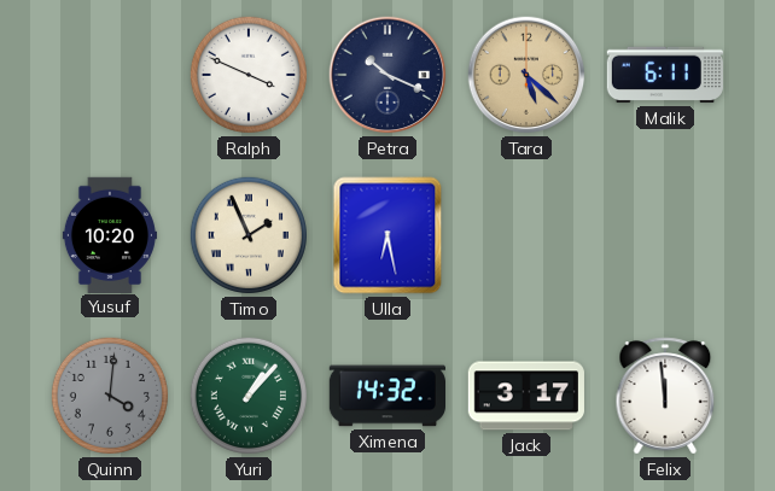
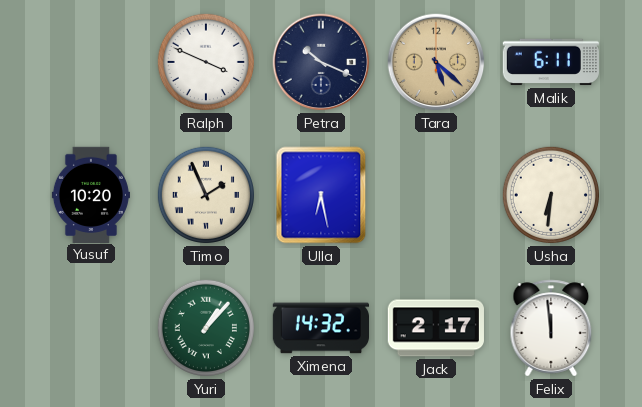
Usha: none -> 6:31
Quinn: 4:01 -> none
Jack: 3:17 -> 2:17
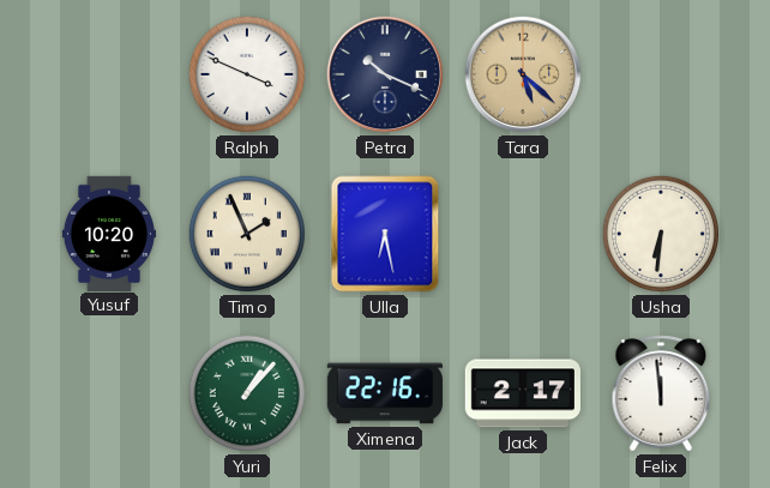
Malik: 6:11 -> none
Ximena: 14:32 -> 22:16
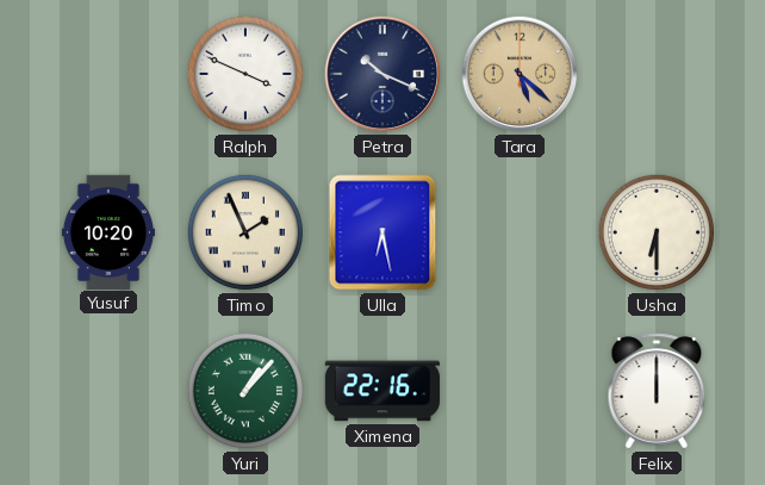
Usha: 6:31 -> 6:30
Jack: 2:17 -> none
Felix: 11:59 -> 12:00
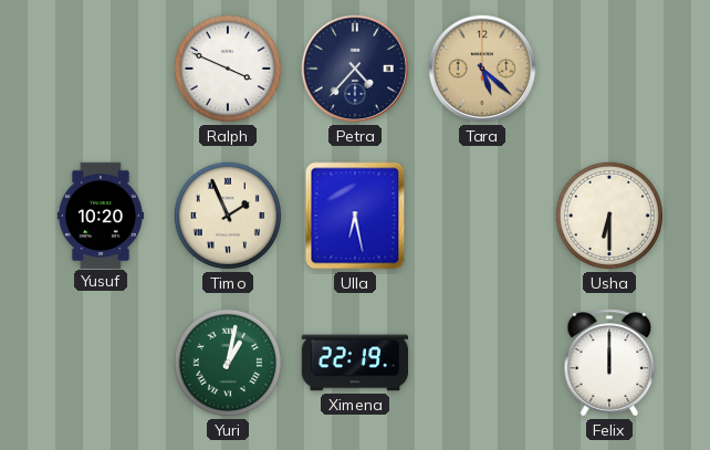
Petra: 10:19 -> 4:37
Yuri: 1:07 -> 1:02
Ximena: 22:16 -> 22:19
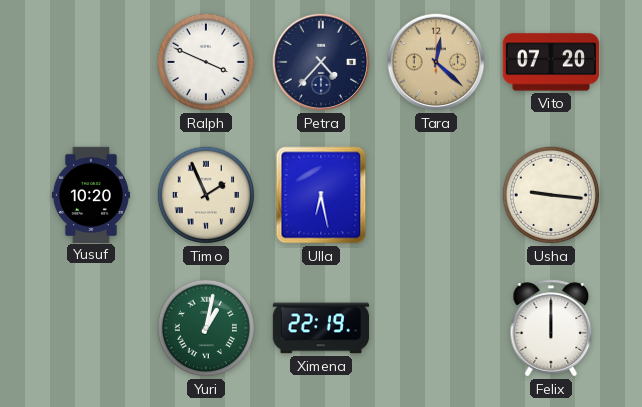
Tara: 5:22 -> 12:22
Vito: none -> 07:20
Usha: 6:30 -> 9:16
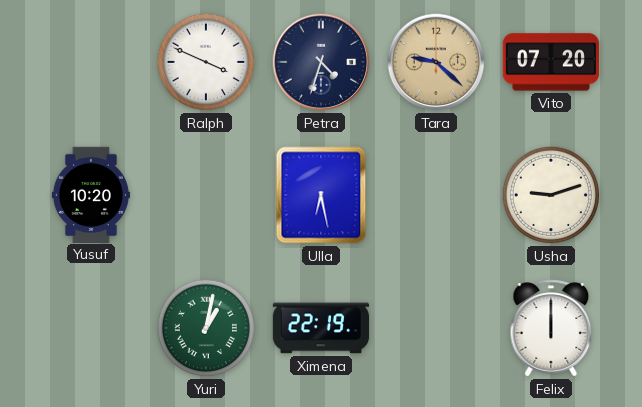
Petra: 4:37 -> 4:33
Tara: 12:22 -> 9:22
Timo: 1:56 -> none
Usha: 9:16 -> 9:12
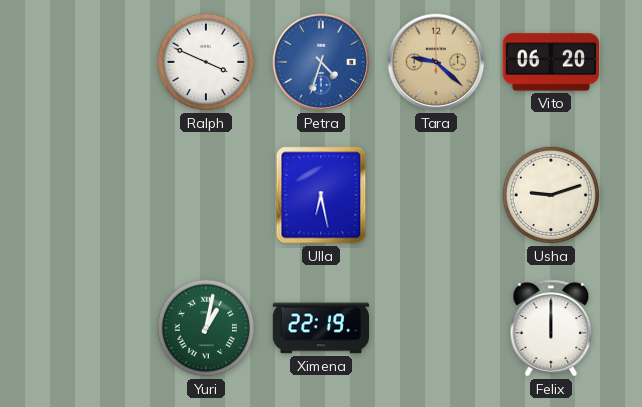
Petra dial: navy -> blue
Vito: 07:20 -> 06:20
Yusuf: 10:20 -> none
